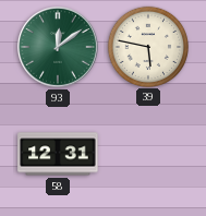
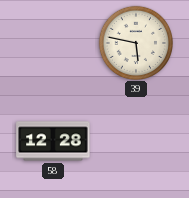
93: 12:09 -> none
58: 12:31 -> 12:28
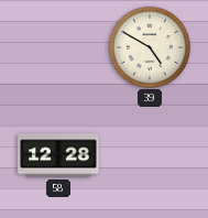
39: 5:47 -> 4:50
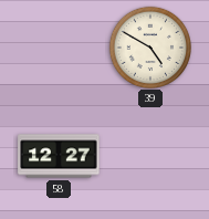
58: 12:28 -> 12:27
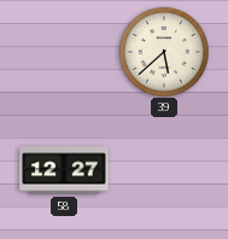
39: 4:50 -> 5:38
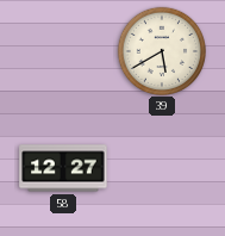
39: 5:38 -> 5:40
